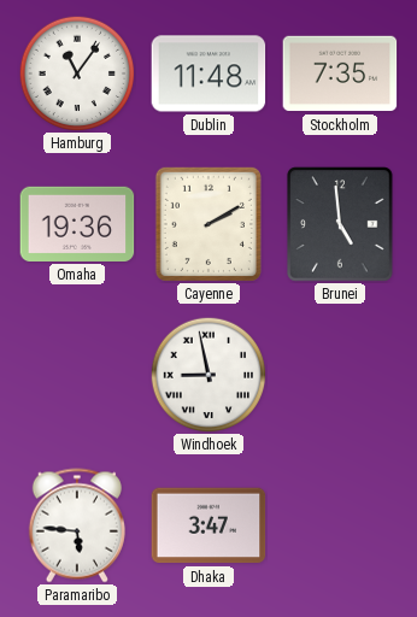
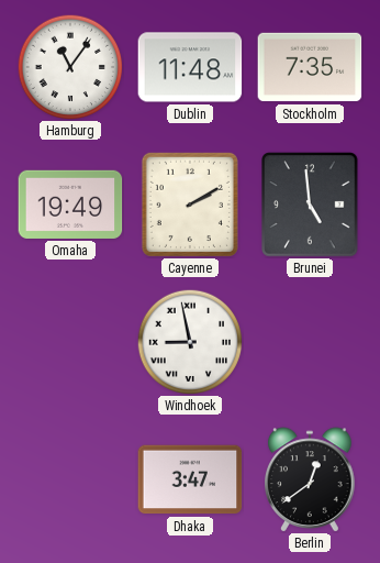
Omaha: 19:36 -> 19:49
Paramaribo: 5:46 -> none
Berlin: none -> 12:39
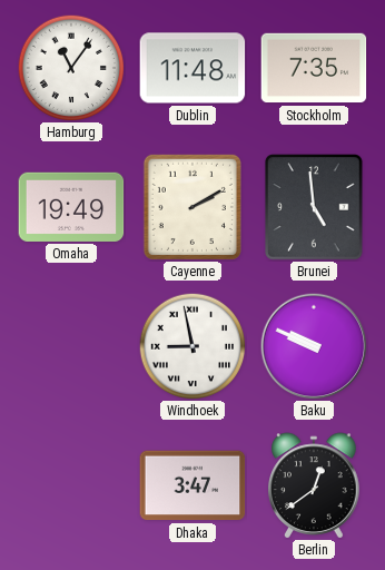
Baku: none -> 9:49
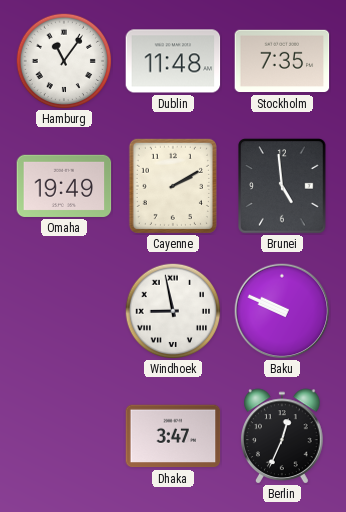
Berlin: 12:39 -> 12:34
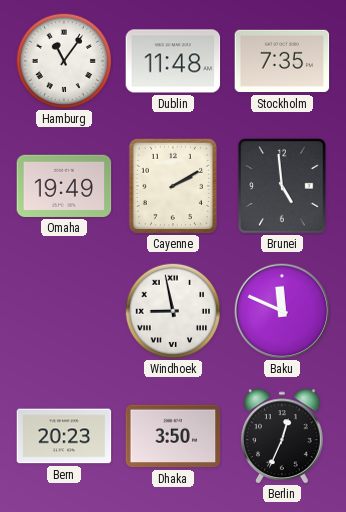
Baku: 9:49 -> 11:49
Bern: none -> 20:23
Dhaka: 3:47 -> 3:50
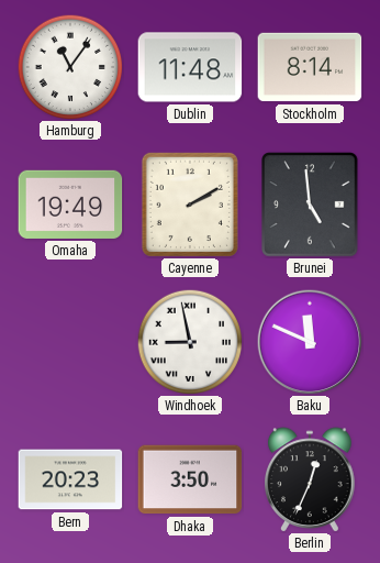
Stockholm: 7:35 -> 8:14
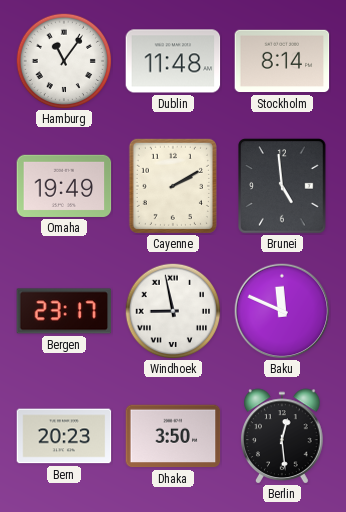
Bergen: none -> 23:17
Berlin: 12:34 -> 12:29
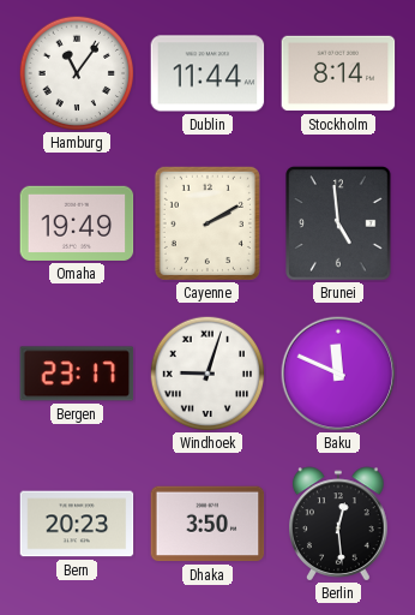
Dublin: 11:48 -> 11:44
Windhoek: 8:58 -> 9:03
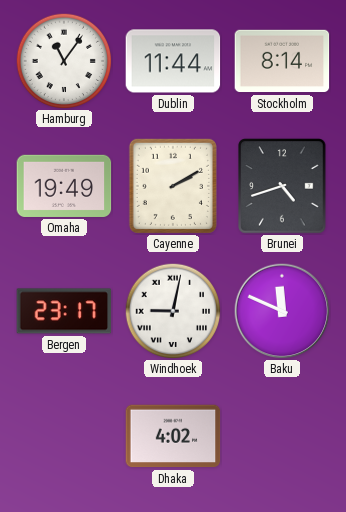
Brunei: 4:59 -> 4:42
Windhoek: 9:03 -> 9:02
Bern: 20:23 -> none
Dhaka: 3:50 -> 4:02
Berlin: 12:29 -> none
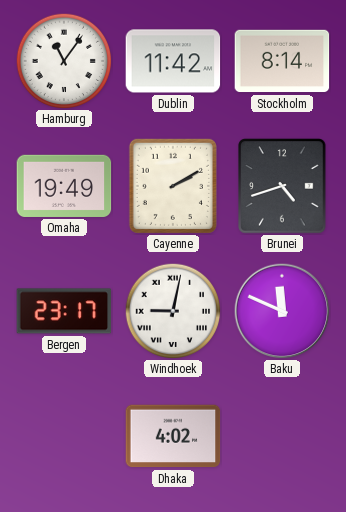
Dublin: 11:44 -> 11:42
